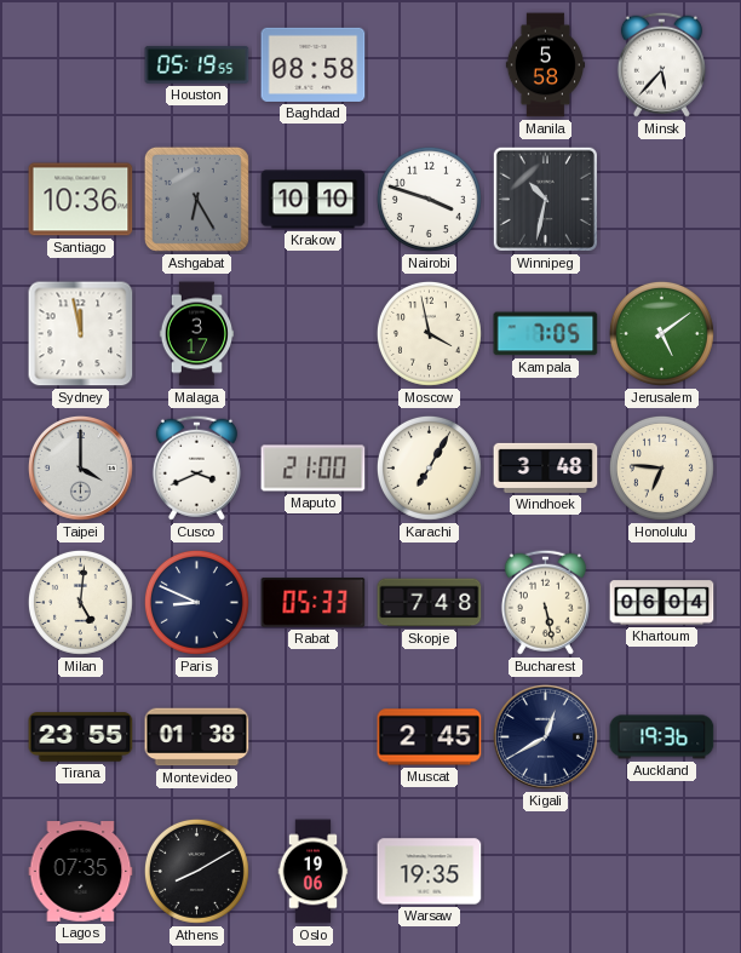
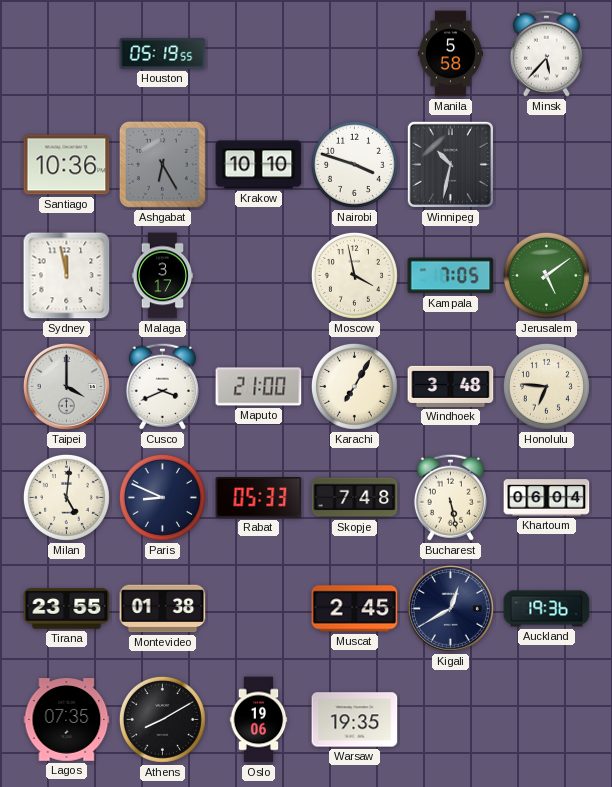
Baghdad: 08:58 -> none
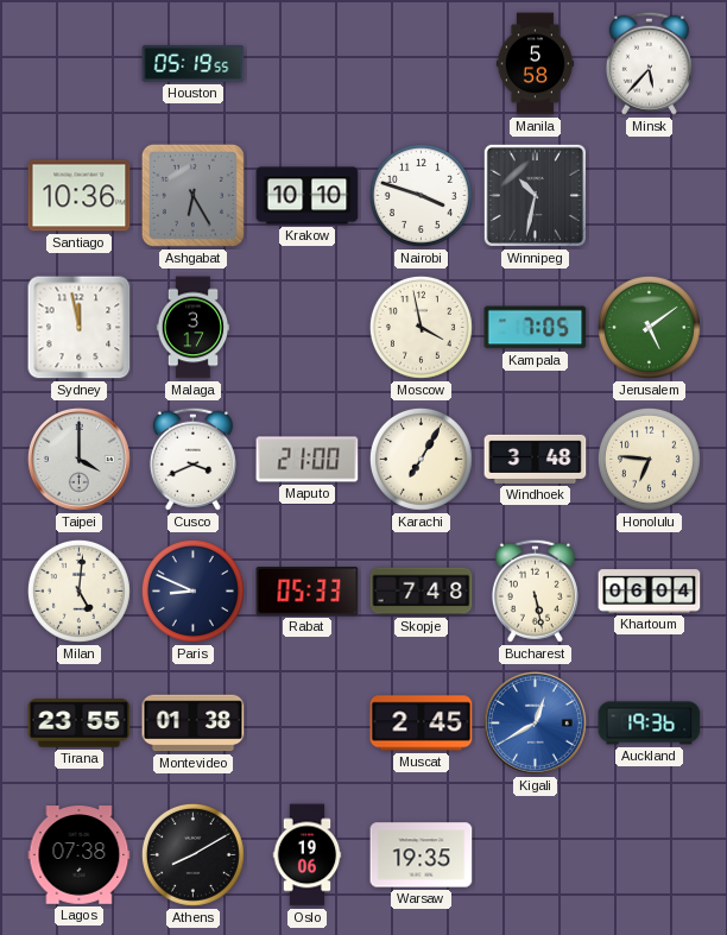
Kigali dial: navy -> blue
Lagos: 07:35 -> 07:38
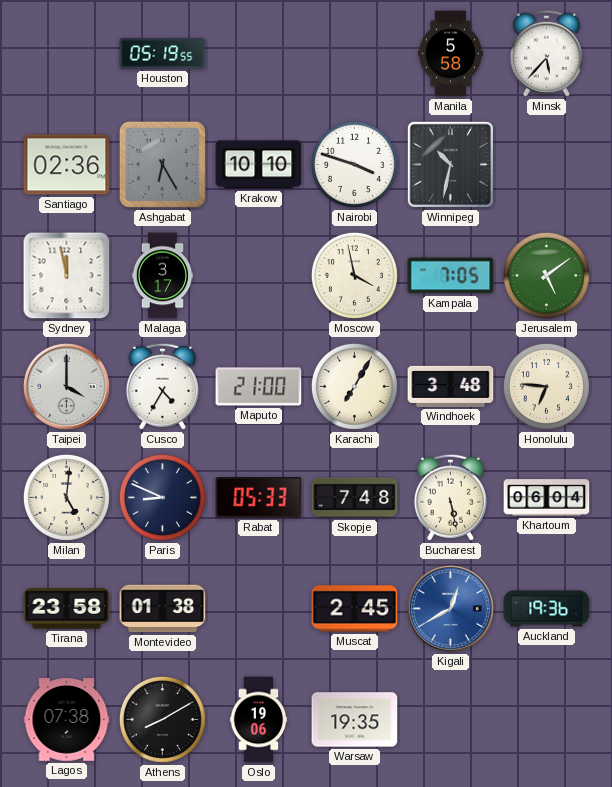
Santiago: 10:36 -> 02:36
Cusco: 3:41 -> 4:35
Tirana: 23:55 -> 23:58
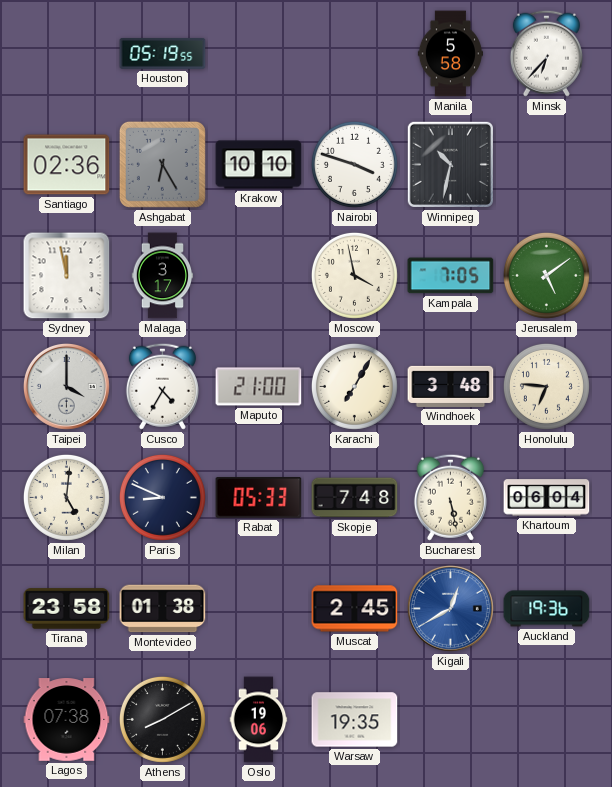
Minsk: 5:37 -> 6:37
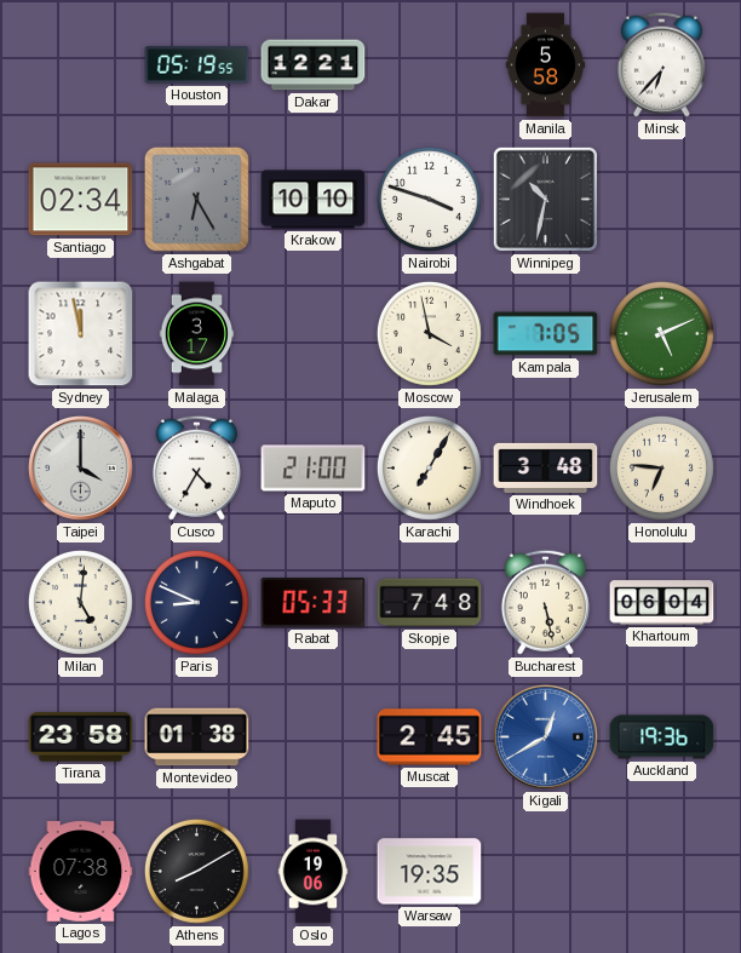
Dakar: none -> 12:21
Santiago: 02:36 -> 02:34
Jerusalem: 5:09 -> 5:11
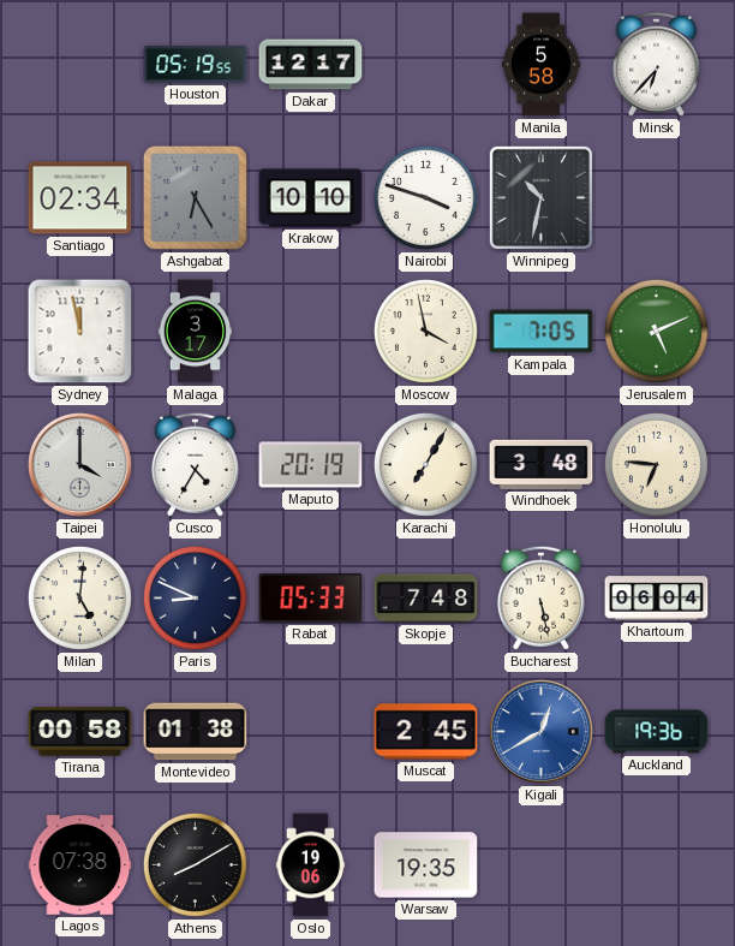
Dakar: 12:21 -> 12:17
Maputo: 21:00 -> 20:19
Tirana: 23:58 -> 00:58
